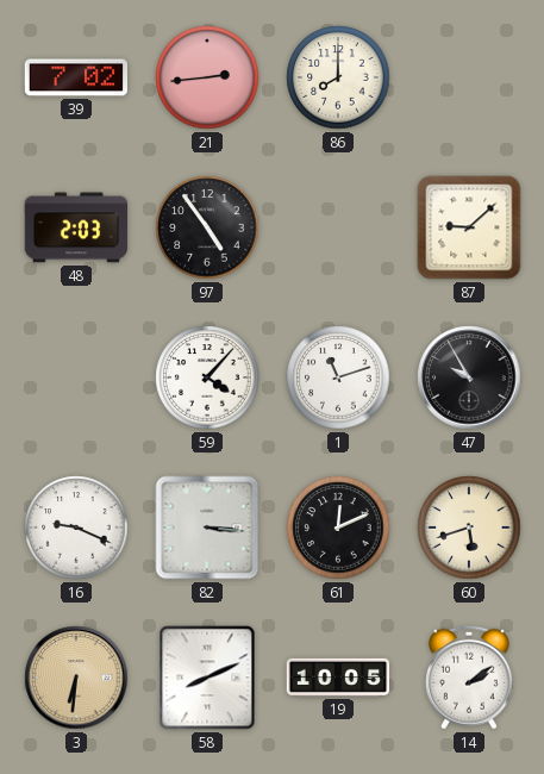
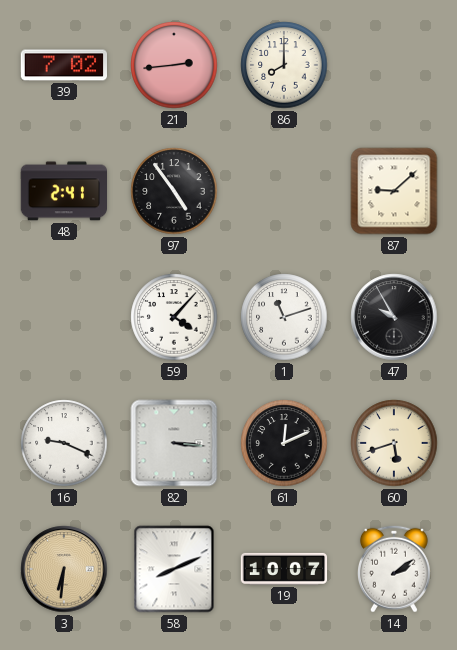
48: 2:03 -> 2:41
19: 10:05 -> 10:07
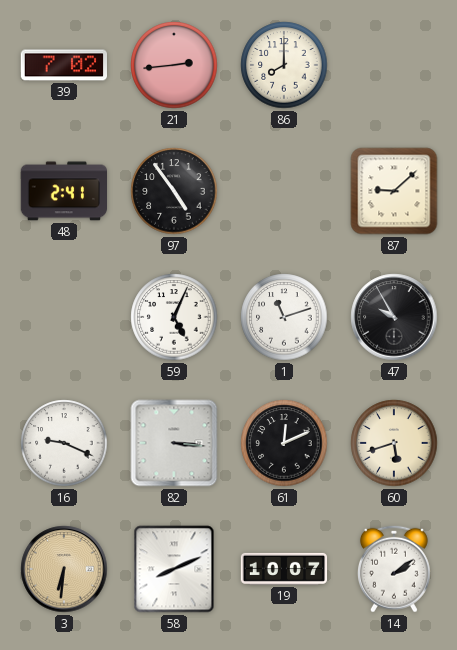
59: 4:07 -> 5:04
